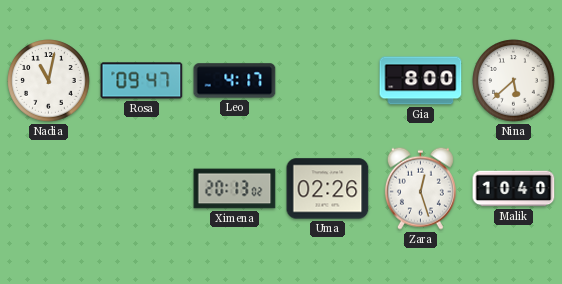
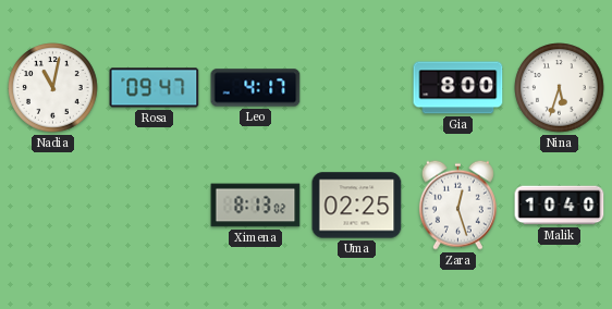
Nina: 5:38 -> 5:33
Ximena: 20:13 -> 8:13
Uma: 02:26 -> 02:25
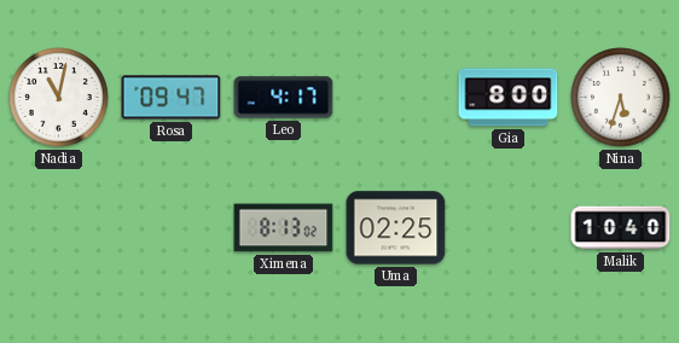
Zara: 12:27 -> none
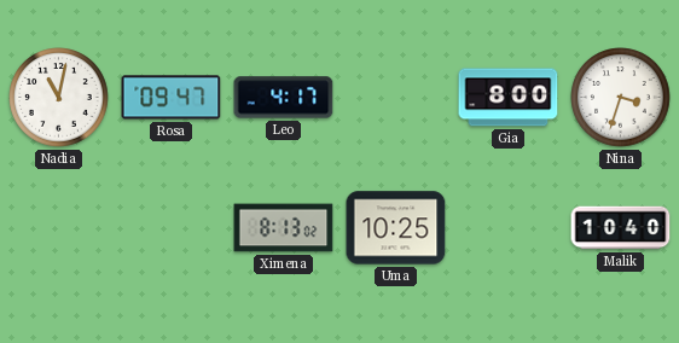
Nina: 5:33 -> 3:33
Uma: 02:25 -> 10:25
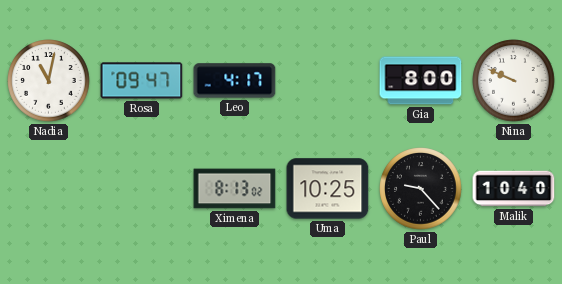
Nina: 3:33 -> 9:49
Paul: none -> 9:23
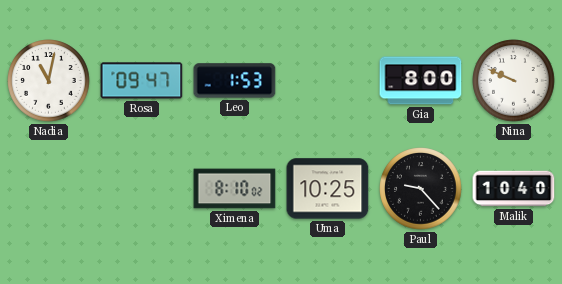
Leo: 4:17 -> 1:53
Ximena: 8:13 -> 8:10
